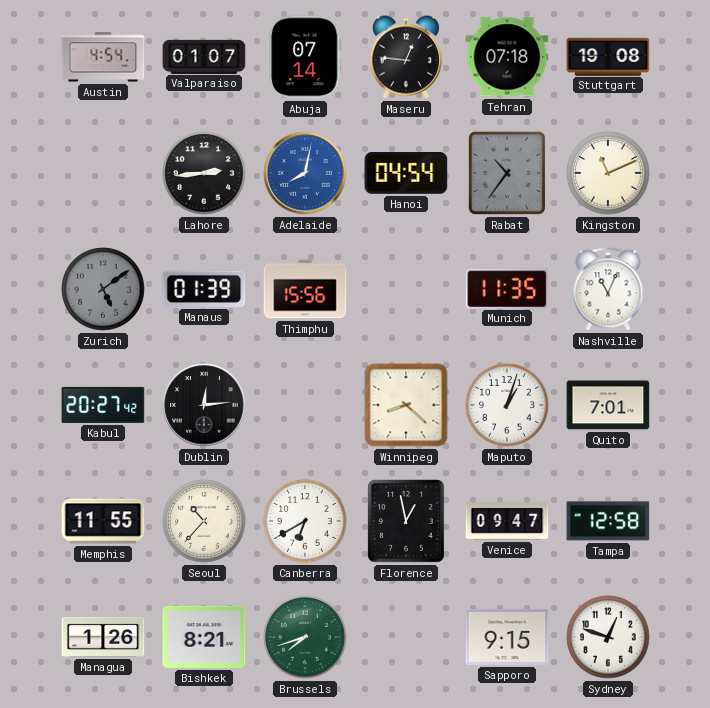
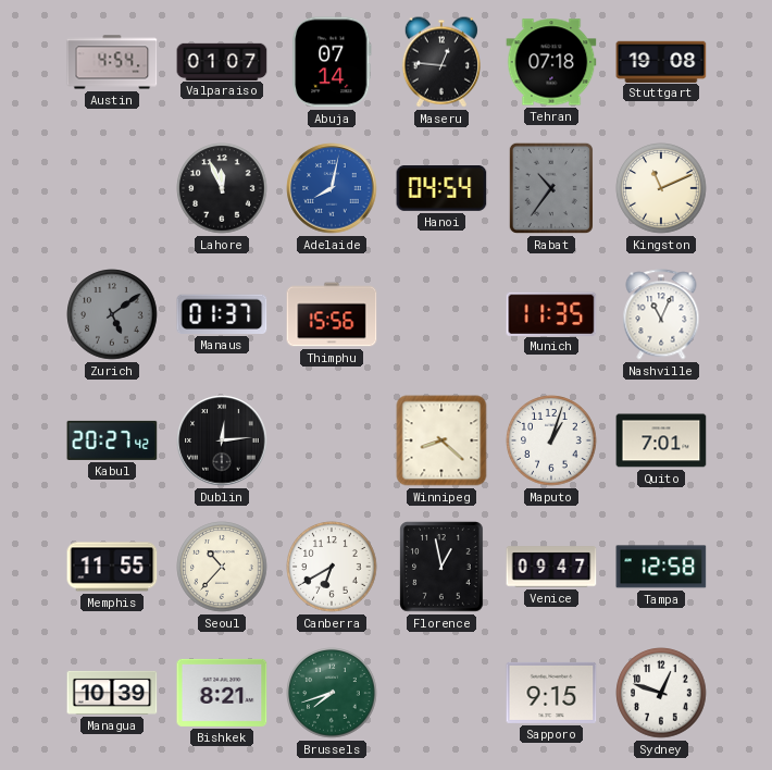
Lahore: 2:44 -> 11:56
Manaus: 01:39 -> 01:37
Managua: 1:26 -> 10:39
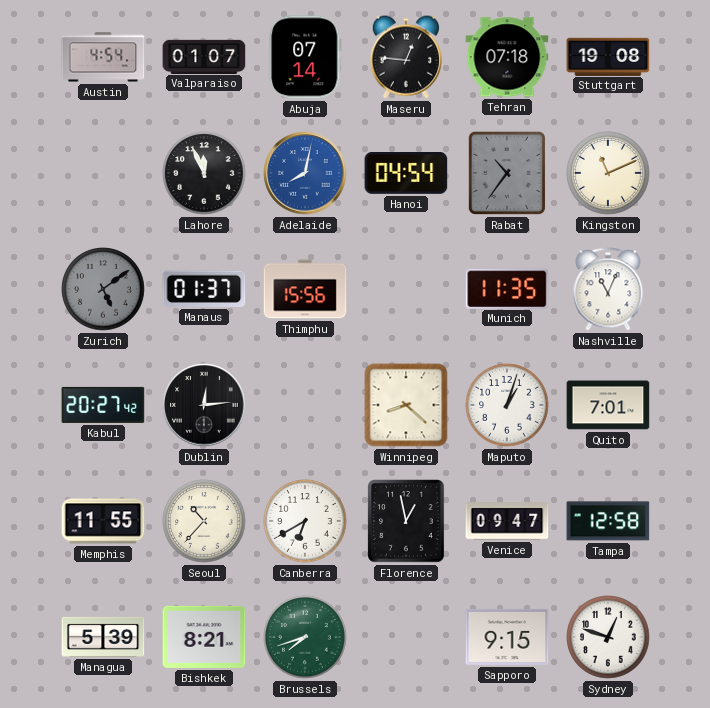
Managua: 10:39 -> 5:39
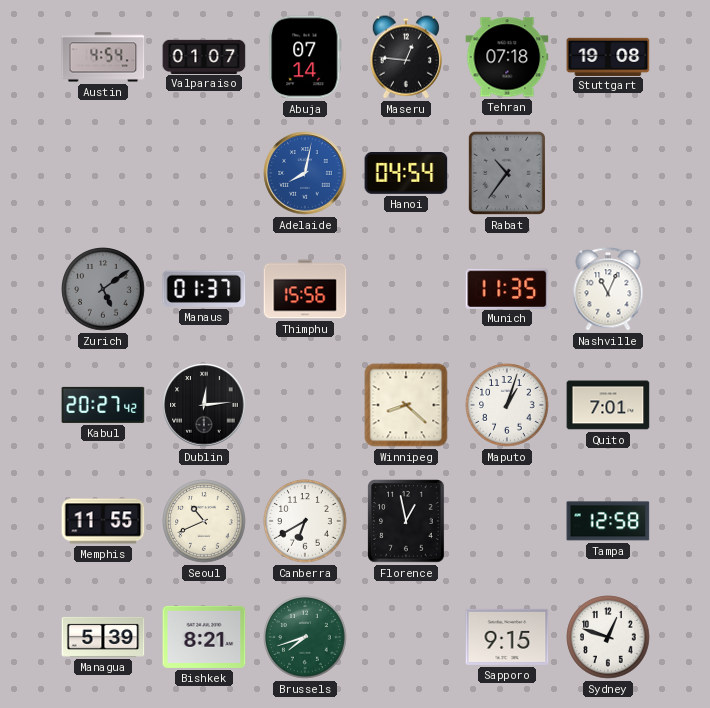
Lahore: 11:56 -> none
Kingston: 11:11 -> none
Seoul: 10:37 -> 10:41
Venice: 09:47 -> none
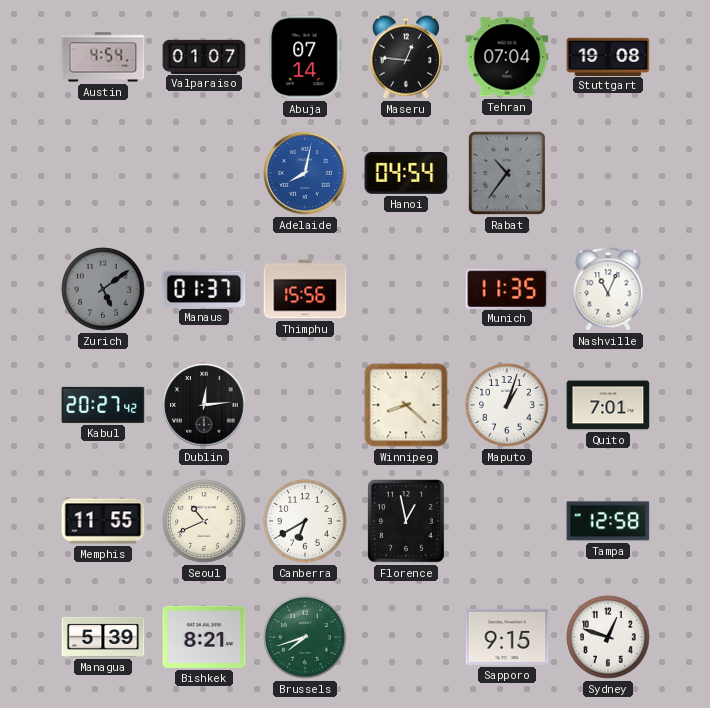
Tehran: 07:18 -> 07:04
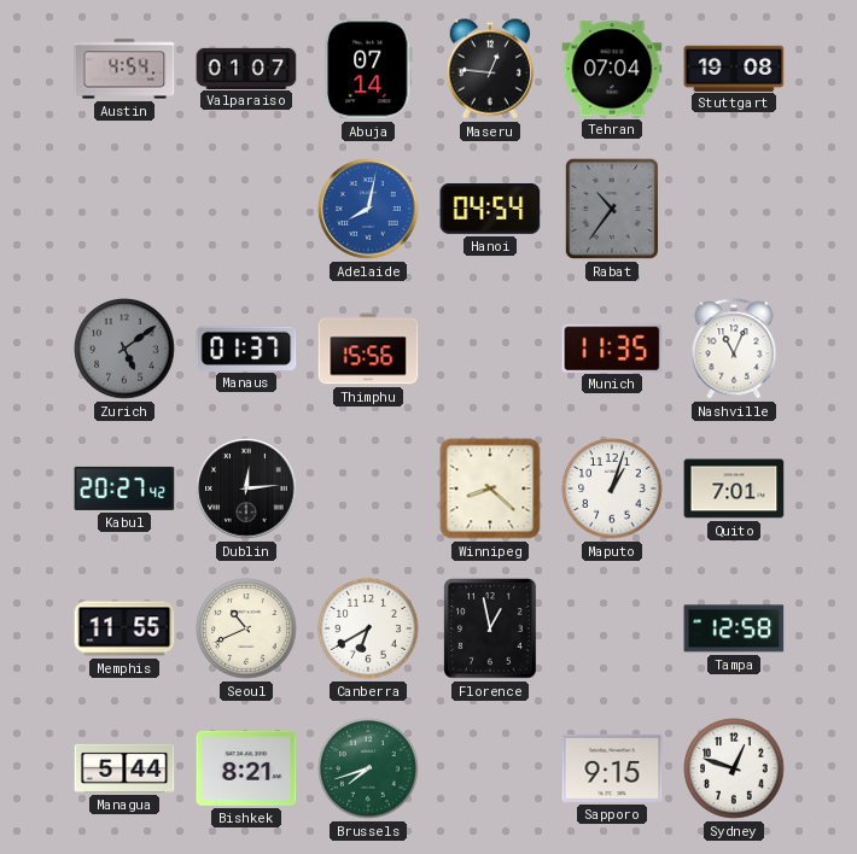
Managua: 5:39 -> 5:44
